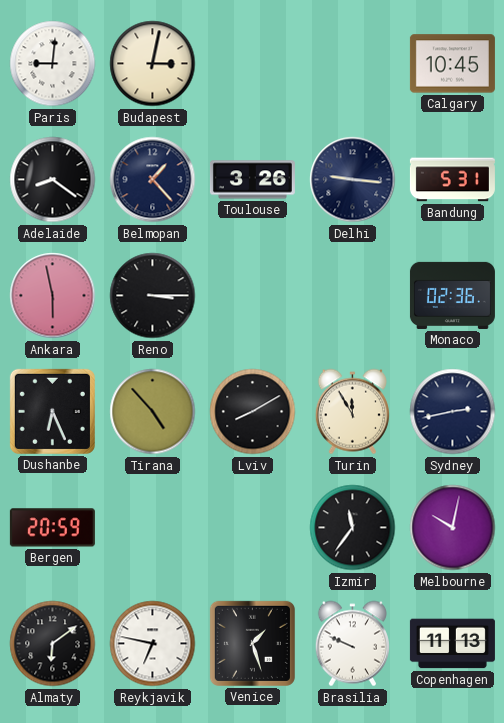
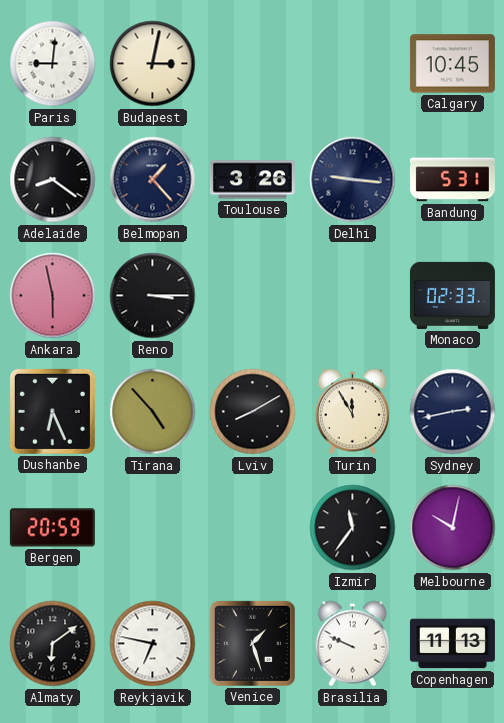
Monaco: 02:36 -> 02:33
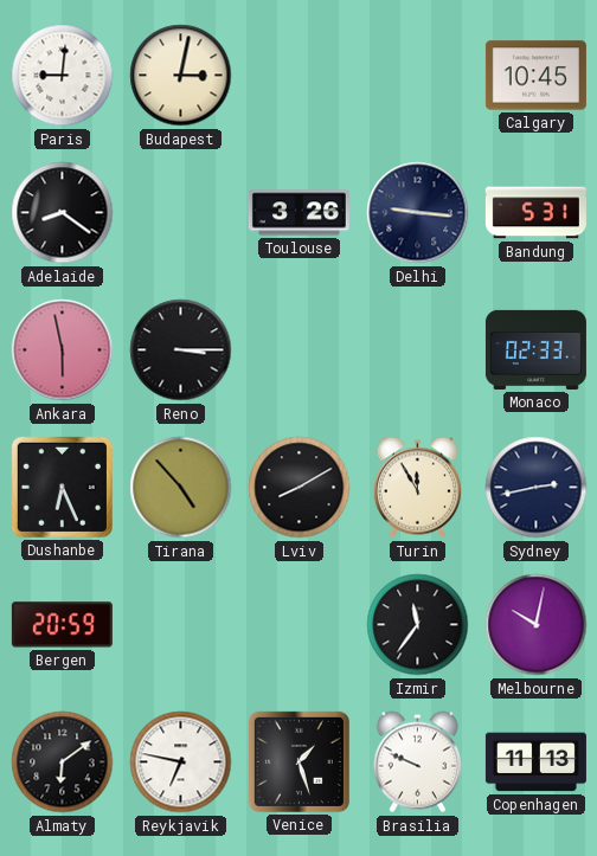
Belmopan: 1:23 -> none
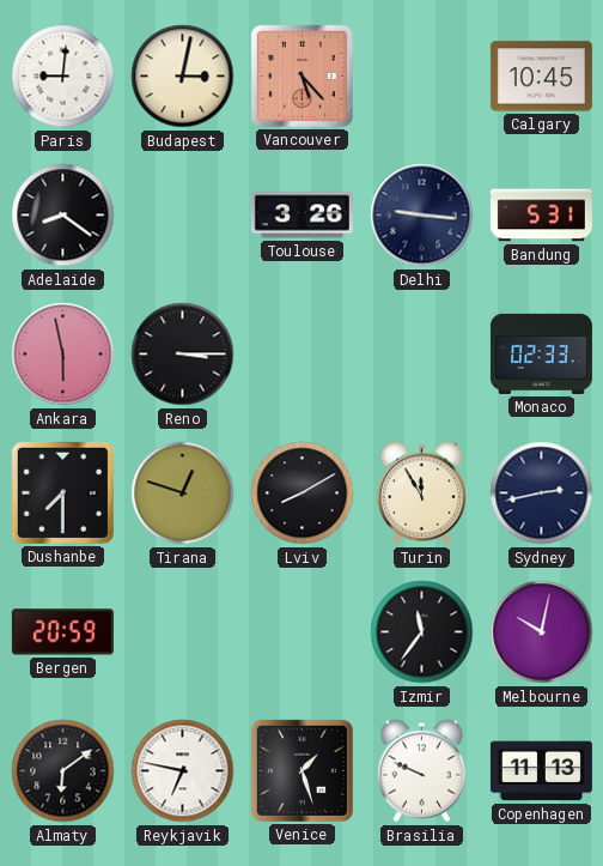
Vancouver: none -> 5:23
Dushanbe: 6:26 -> 7:30
Tirana: 4:53 -> 12:48
